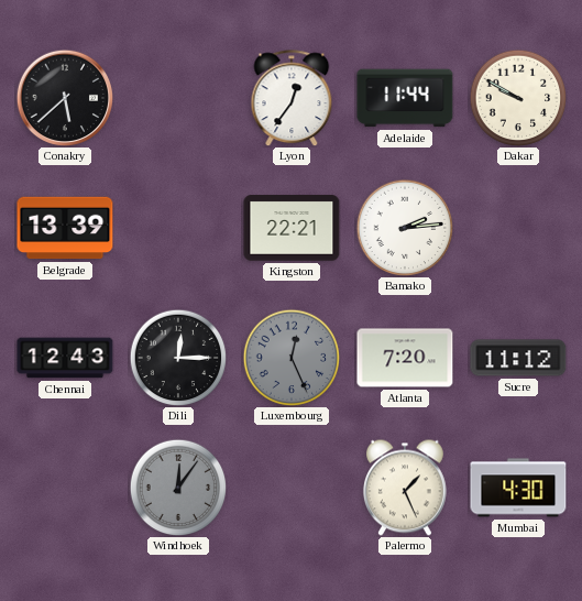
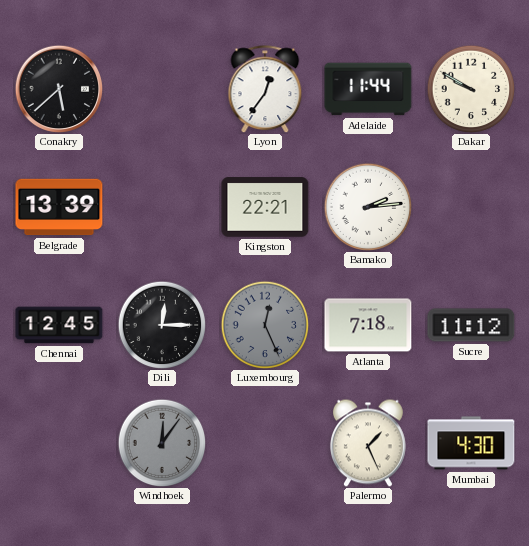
Chennai: 12:43 -> 12:45
Atlanta: 7:20 -> 7:18
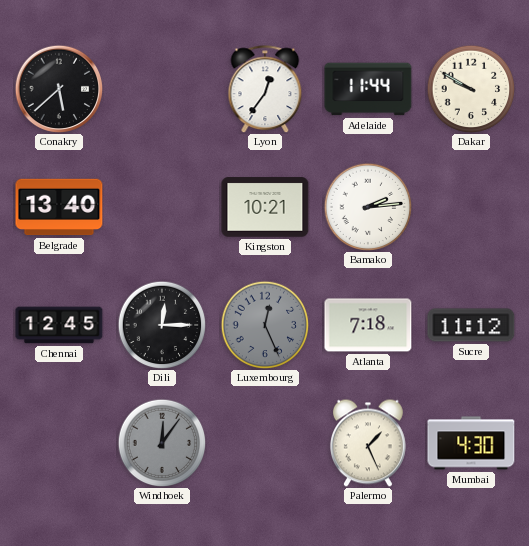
Belgrade: 13:39 -> 13:40
Kingston: 22:21 -> 10:21
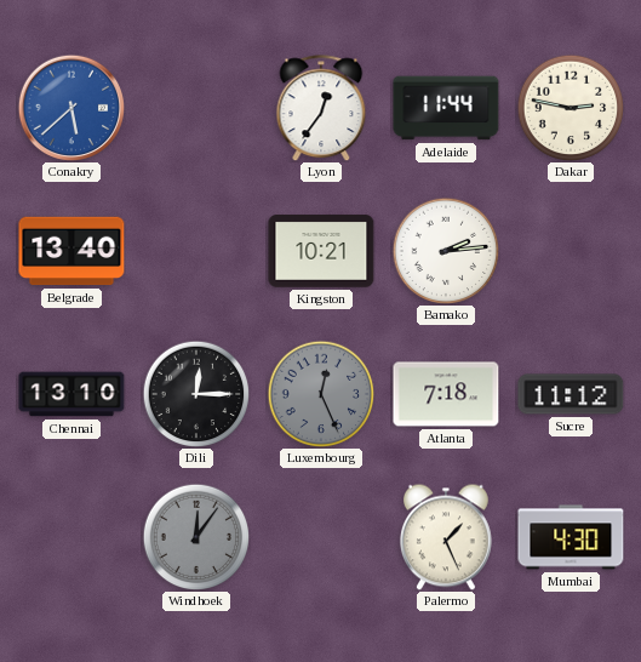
Conakry dial: black -> blue
Dakar: 9:50 -> 2:47
Chennai: 12:45 -> 13:10
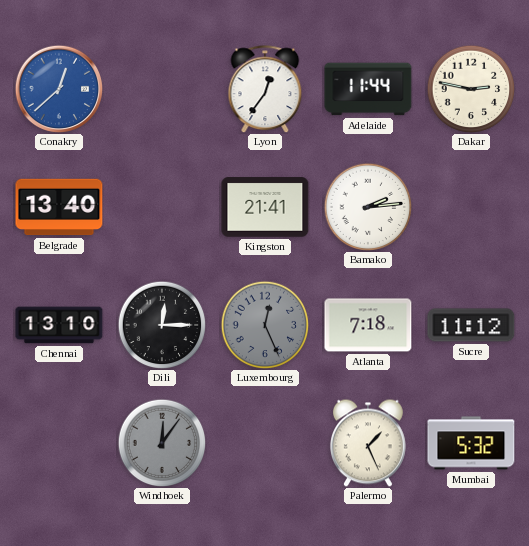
Conakry: 5:38 -> 12:38
Kingston: 10:21 -> 21:41
Mumbai: 4:30 -> 5:32
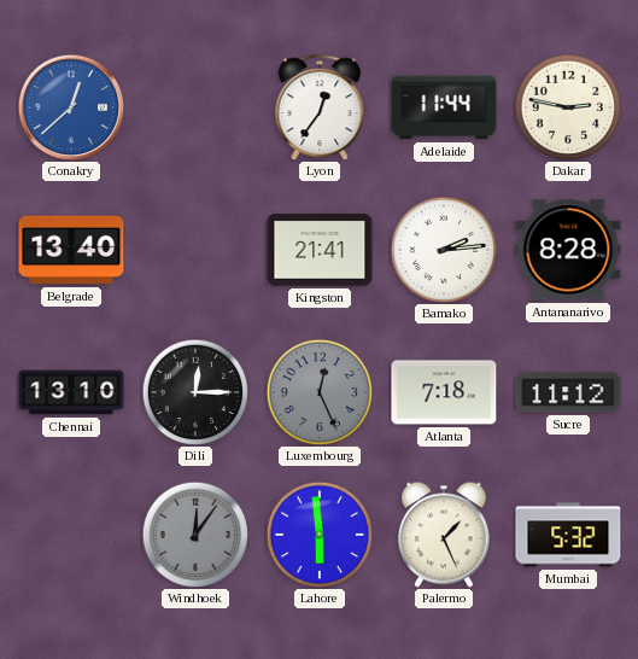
Antananarivo: none -> 8:28
Lahore: none -> 5:59
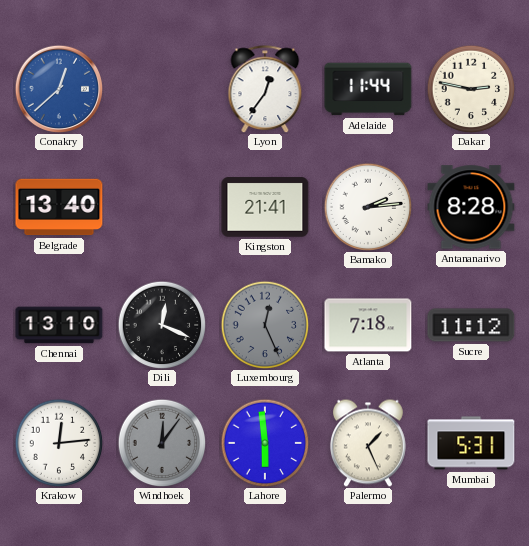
Dili: 12:15 -> 12:19
Krakow: none -> 12:14
Mumbai: 5:32 -> 5:31
